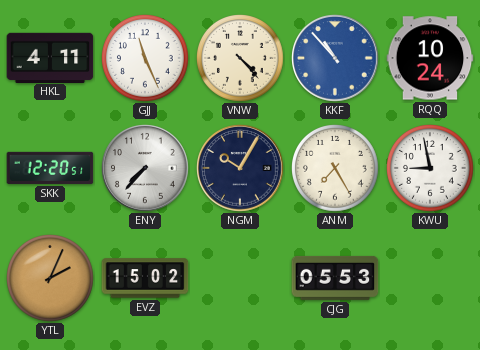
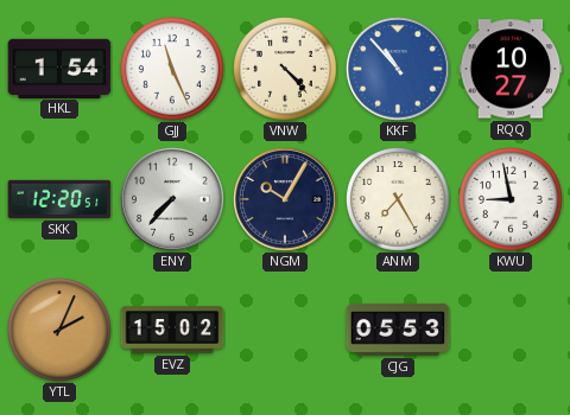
HKL: 4:11 -> 1:54
RQQ: 10:24 -> 10:27
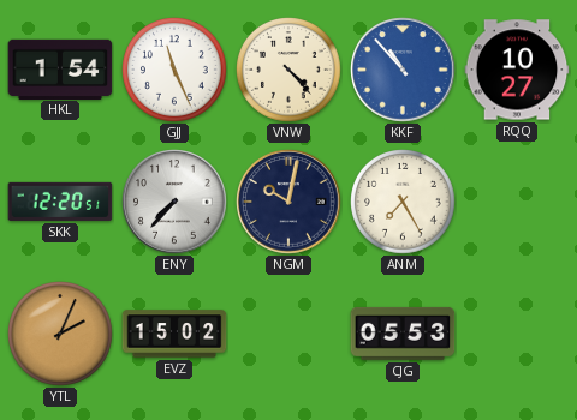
NGM: 10:05 -> 10:02
KWU: 8:58 -> none
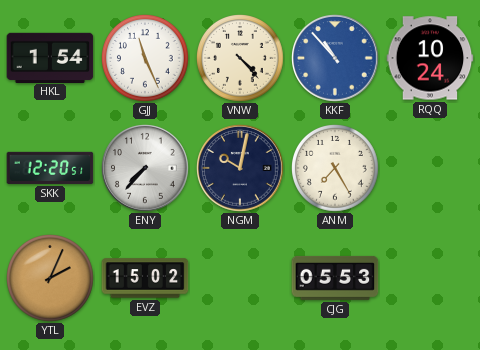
RQQ: 10:27 -> 10:24
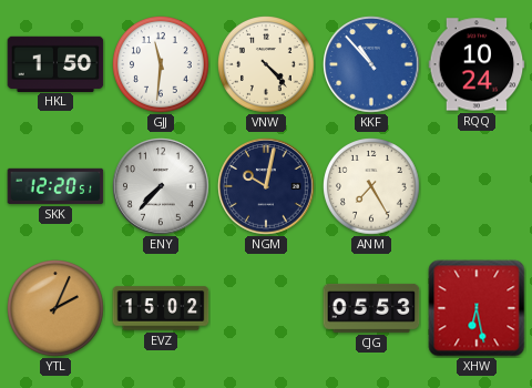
HKL: 1:54 -> 1:50
GJJ: 11:26 -> 11:31
XHW: none -> 6:28
